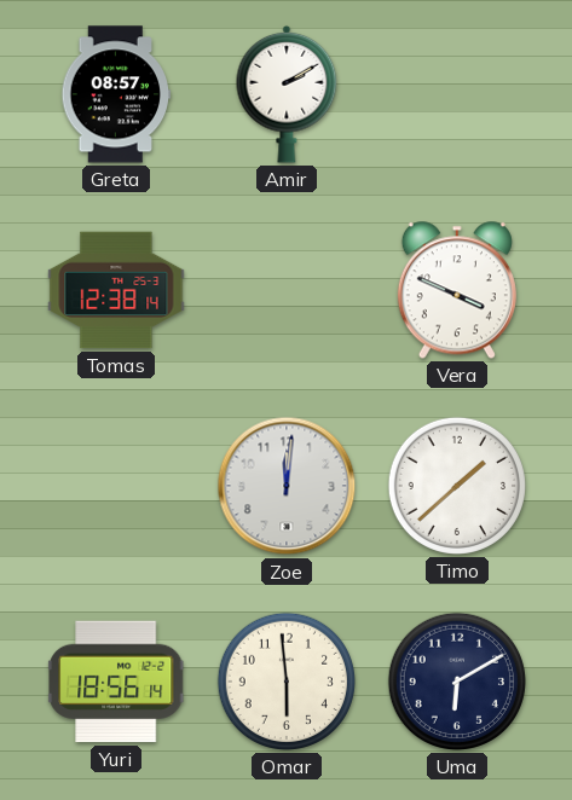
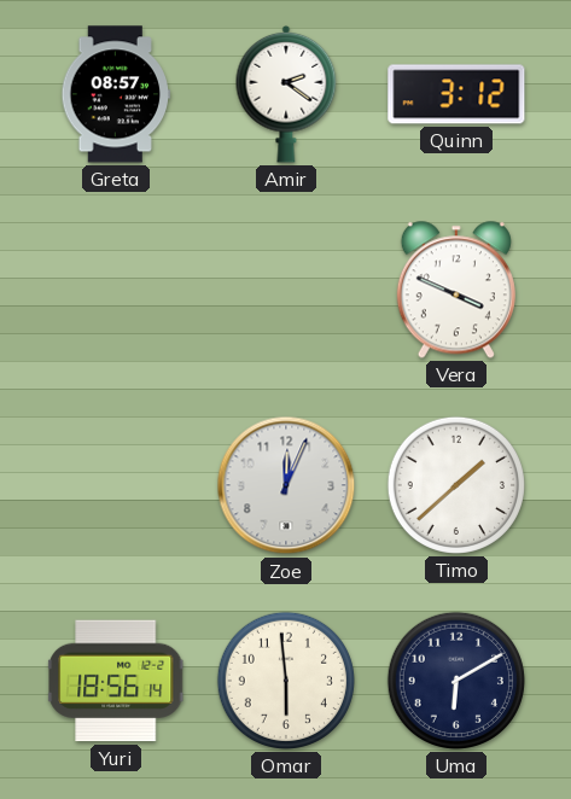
Amir: 2:10 -> 2:21
Quinn: none -> 3:12
Tomas: 12:38 -> none
Zoe: 12:01 -> 12:04
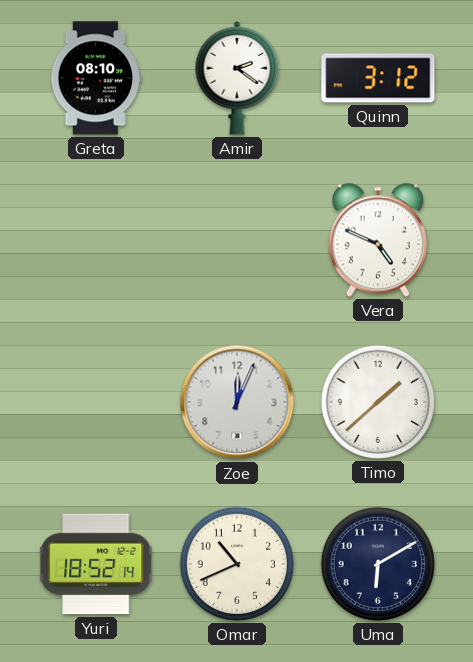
Greta: 08:57 -> 08:10
Vera: 3:49 -> 4:49
Yuri: 18:56 -> 18:52
Omar: 5:59 -> 10:41
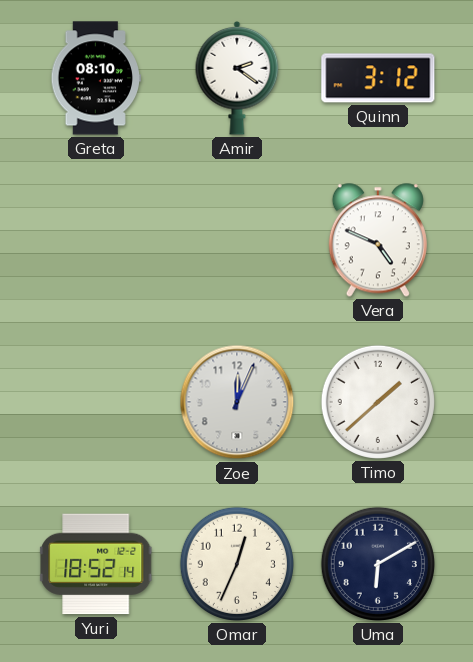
Omar: 10:41 -> 12:34
